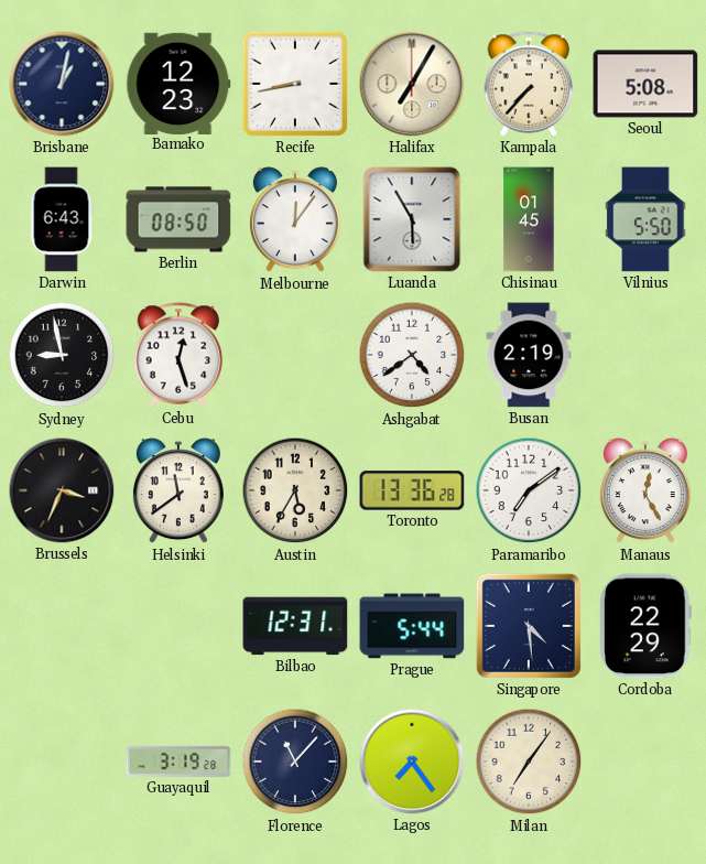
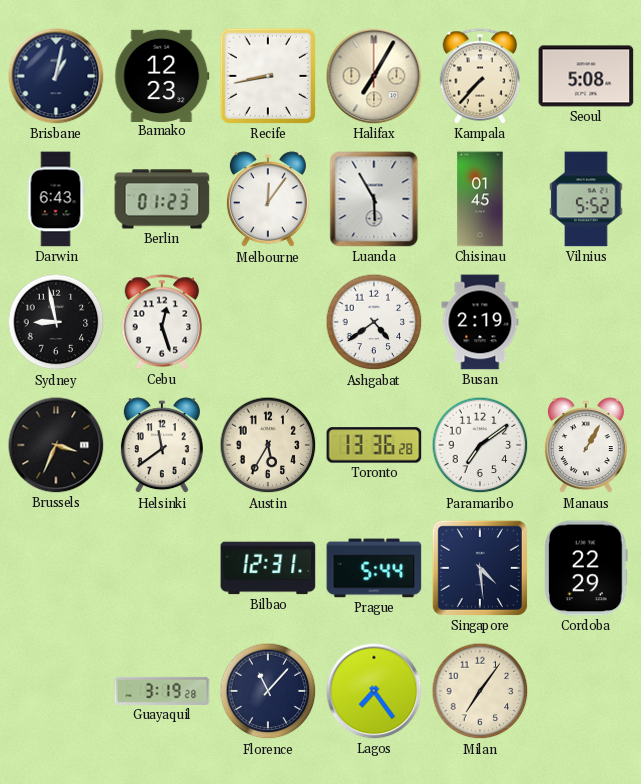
Berlin: 08:50 -> 01:23
Vilnius: 5:50 -> 5:52
Manaus: 12:25 -> 1:05
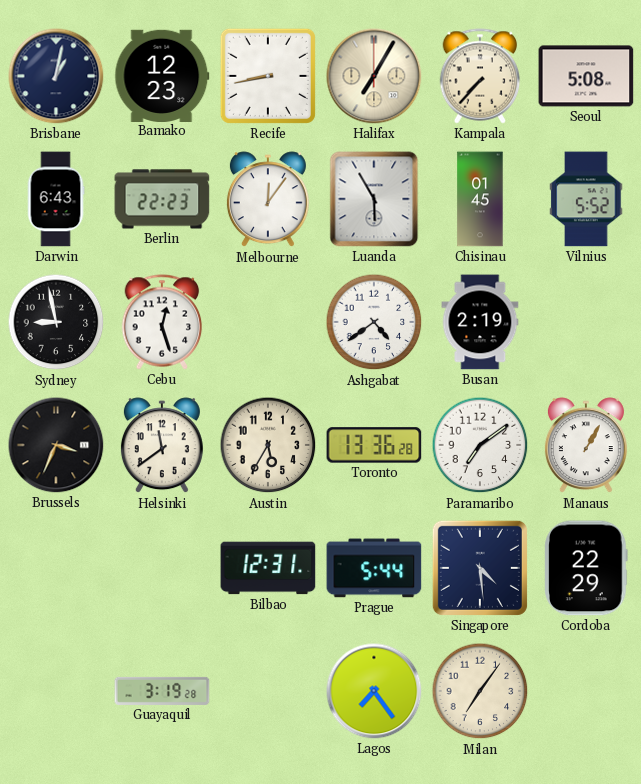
Berlin: 01:23 -> 22:23
Florence: 11:07 -> none
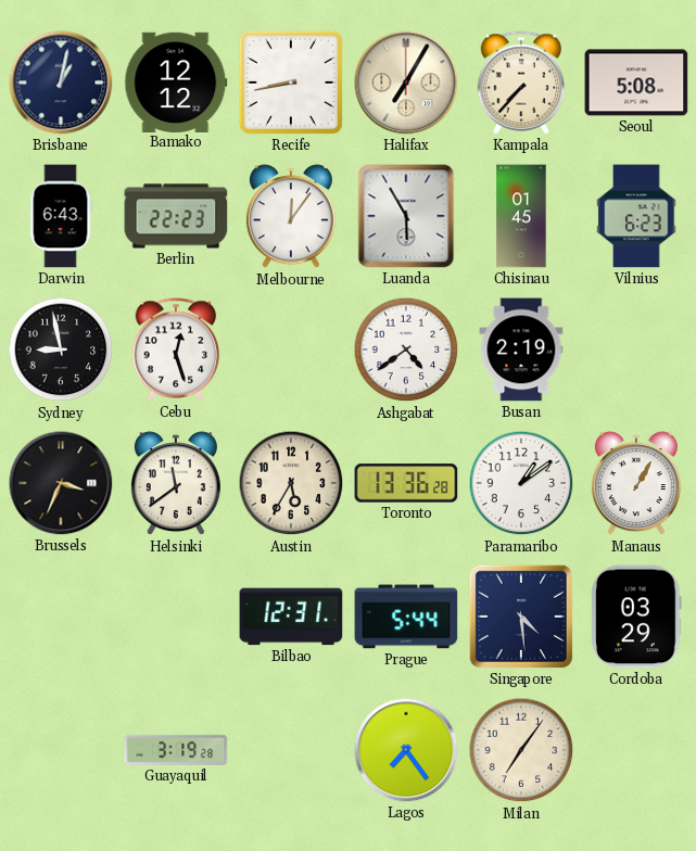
Bamako: 12:23 -> 12:12
Vilnius: 5:52 -> 6:23
Paramaribo: 7:09 -> 1:09
Cordoba: 22:29 -> 03:29
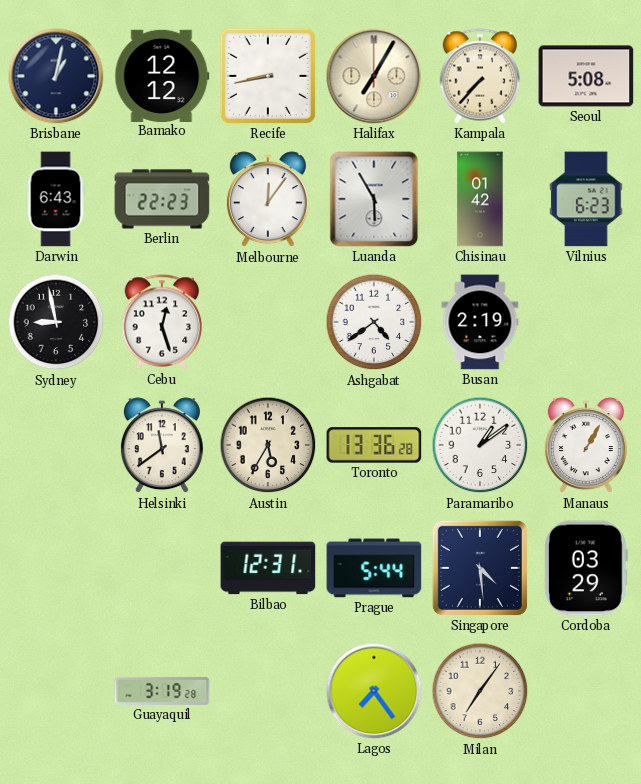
Chisinau: 01:45 -> 01:42
Brussels: 3:34 -> none
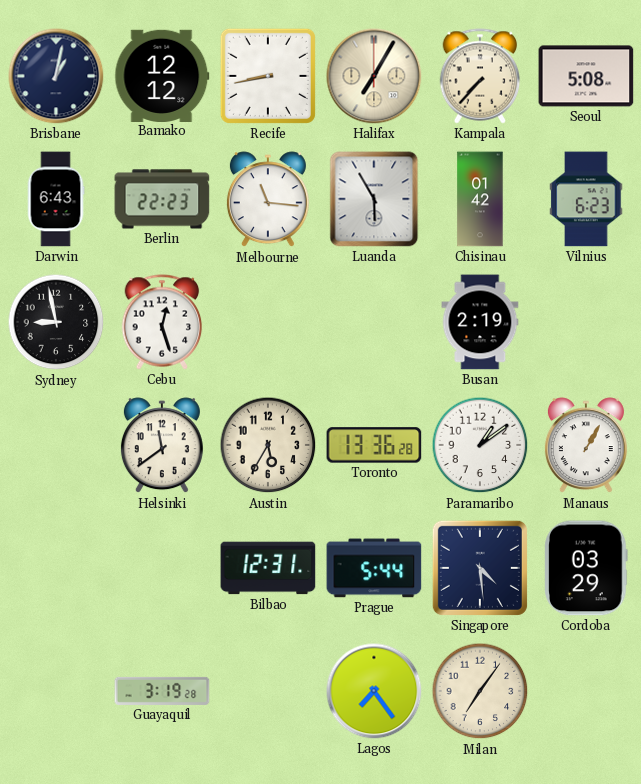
Melbourne: 12:06 -> 11:16
Ashgabat: 4:39 -> none
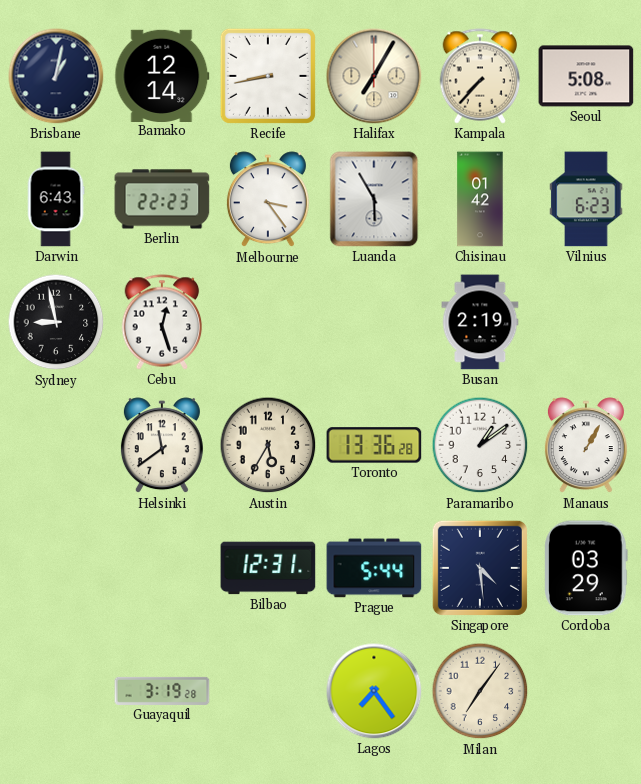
Bamako: 12:12 -> 12:14
Melbourne: 11:16 -> 3:24
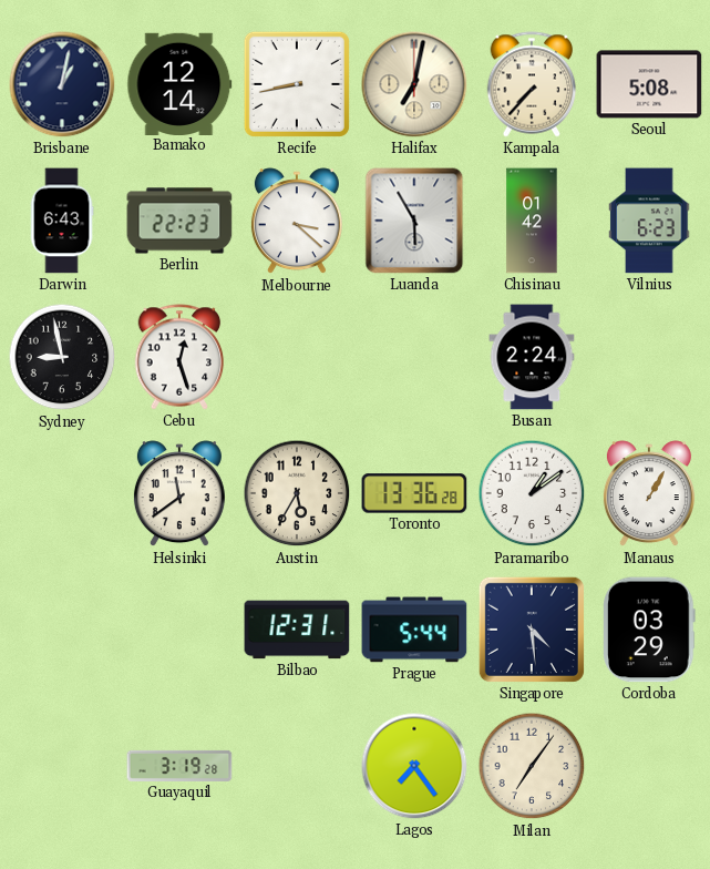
Halifax: 7:05 -> 7:02
Melbourne: 3:24 -> 3:22
Busan: 2:19 -> 2:24
